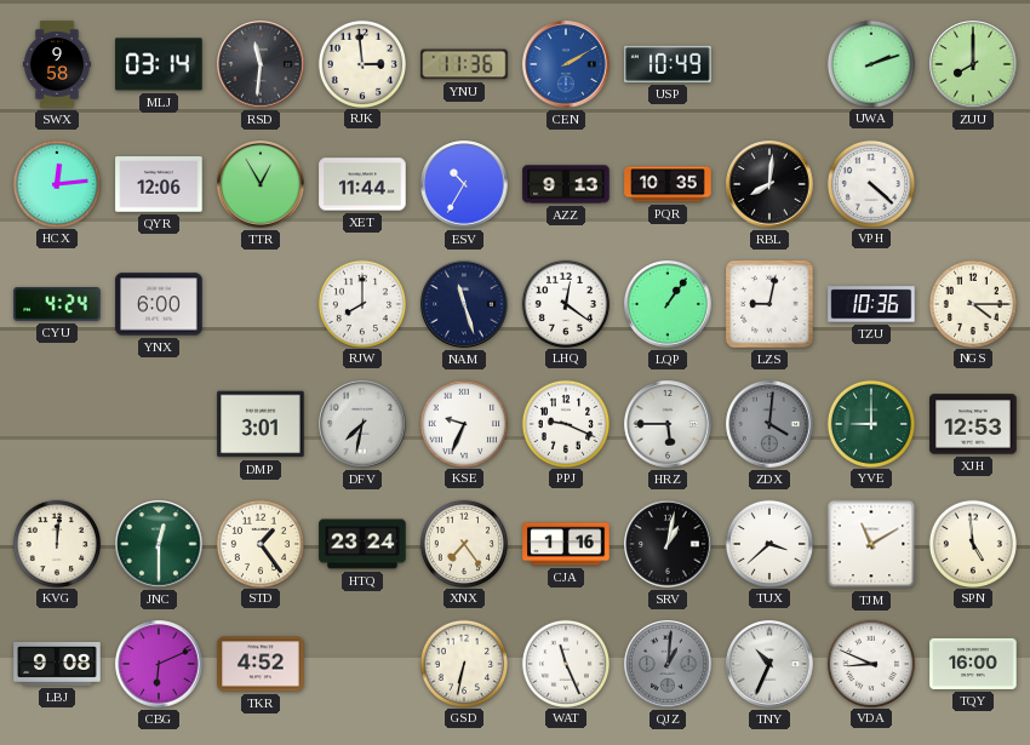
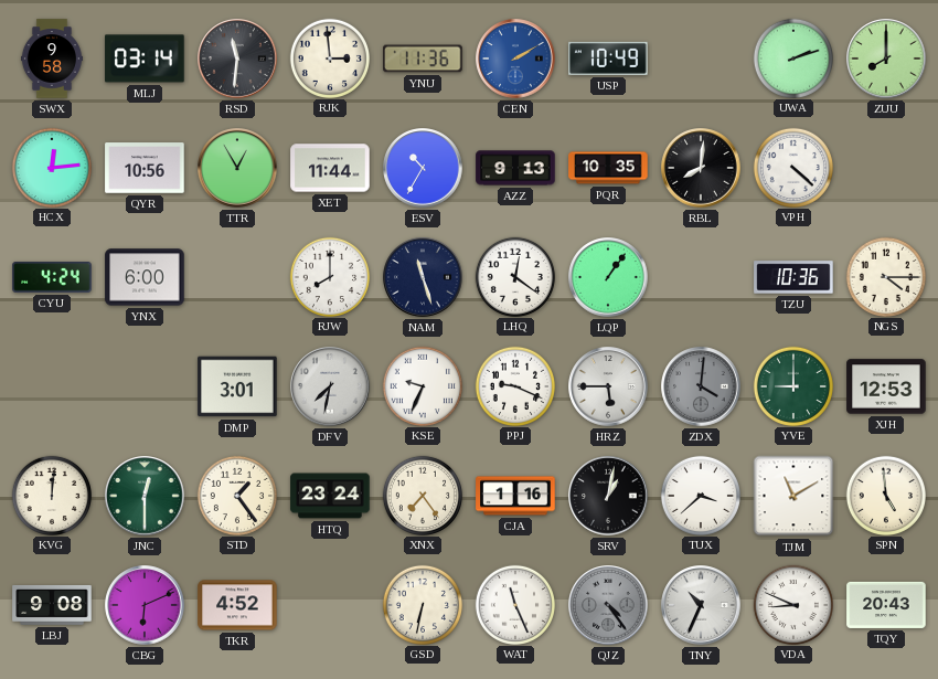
QYR: 12:06 -> 10:56
LZS: 9:02 -> none
QJZ: 1:01 -> 4:24
TQY: 16:00 -> 20:43
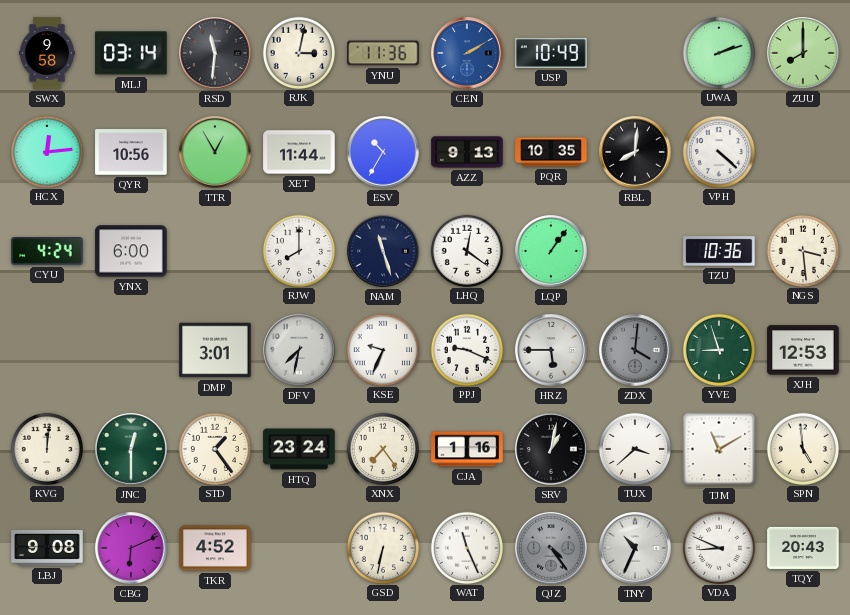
RJK: 2:59 -> 3:02
NGS: 4:15 -> 3:29
YVE: 9:00 -> 8:57
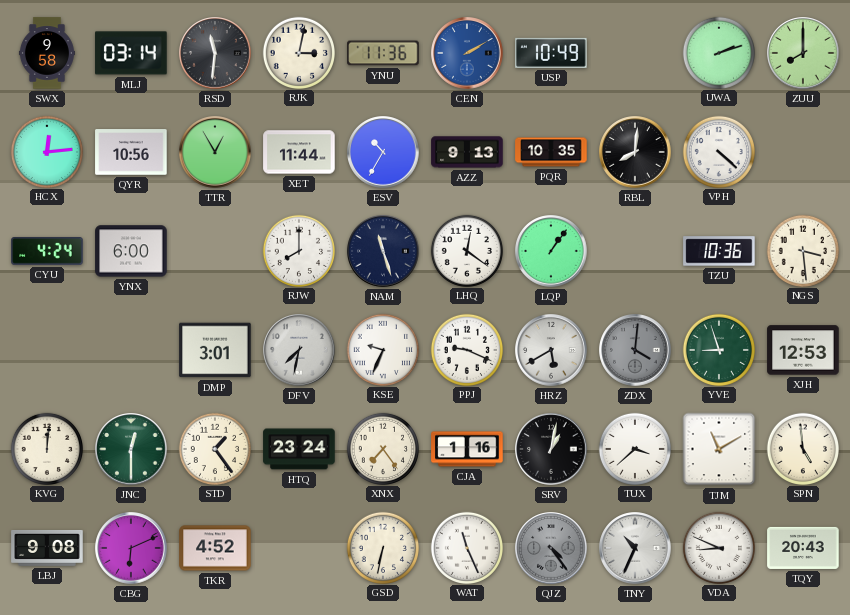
HRZ: 5:45 -> 5:40
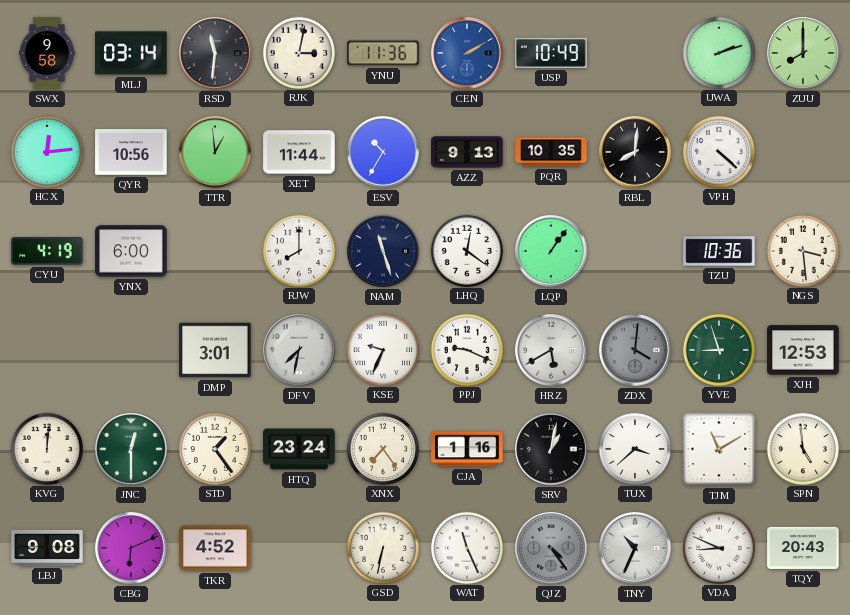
TTR: 12:55 -> 12:59
CYU: 4:24 -> 4:19
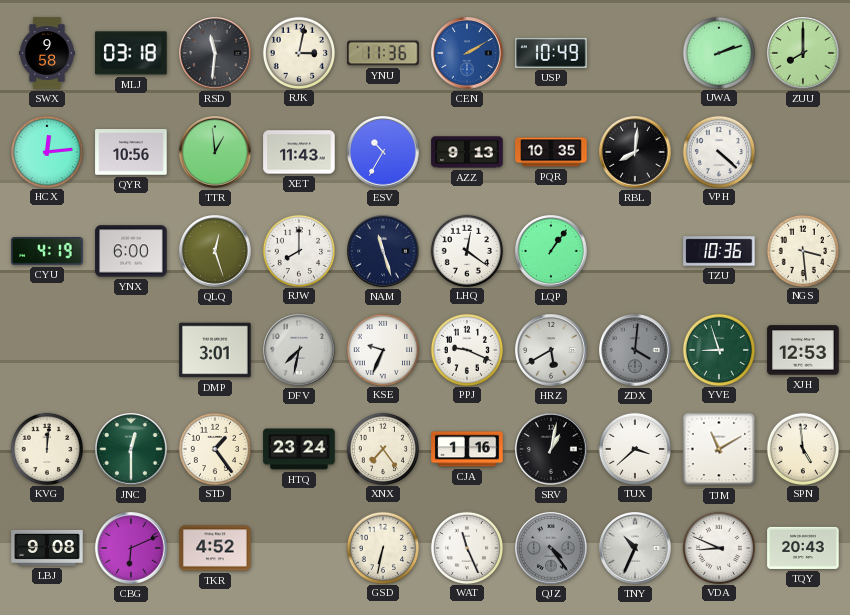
MLJ: 03:14 -> 03:18
XET: 11:44 -> 11:43
QLQ: none -> 12:27
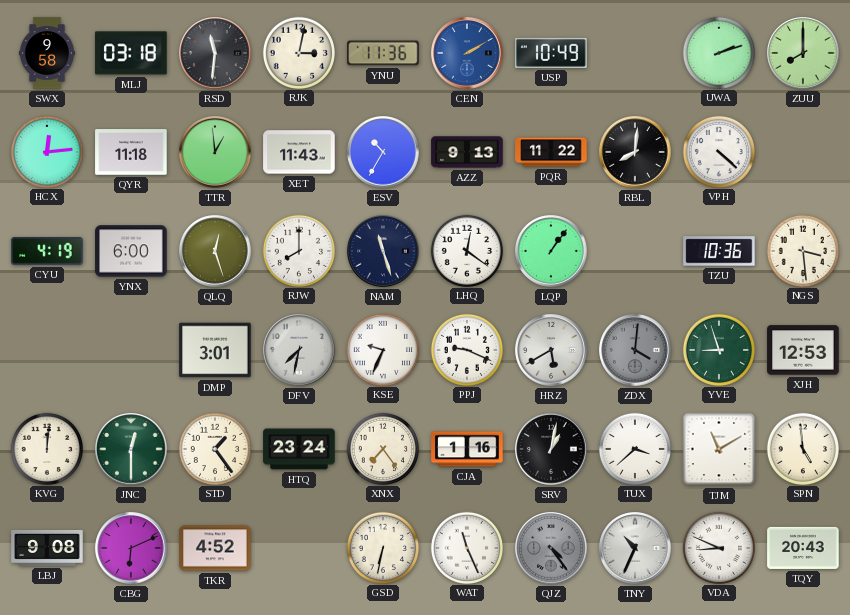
QYR: 10:56 -> 11:18
PQR: 10:35 -> 11:22
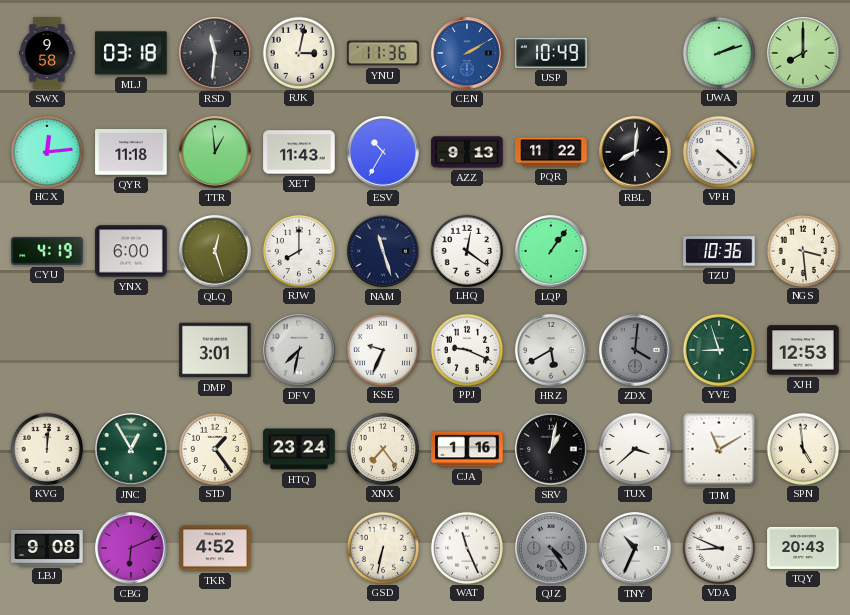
JNC: 12:30 -> 12:55
